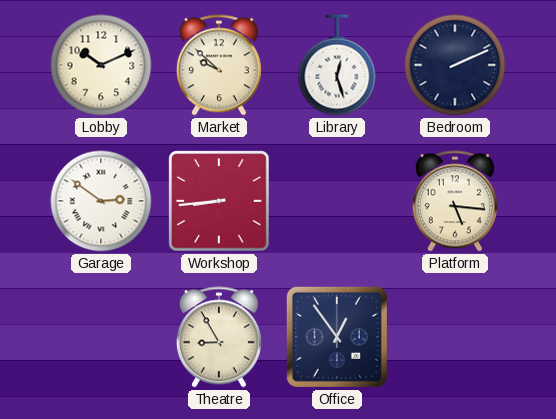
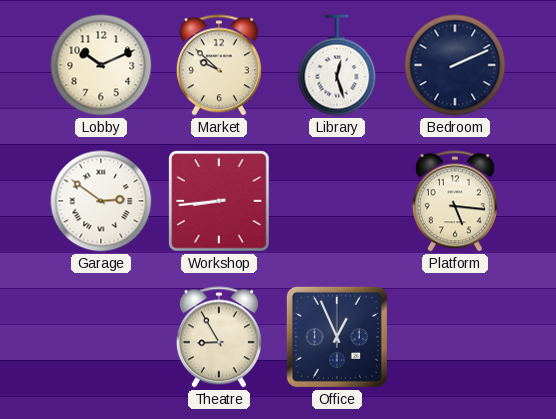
Office: 12:54 -> 12:56
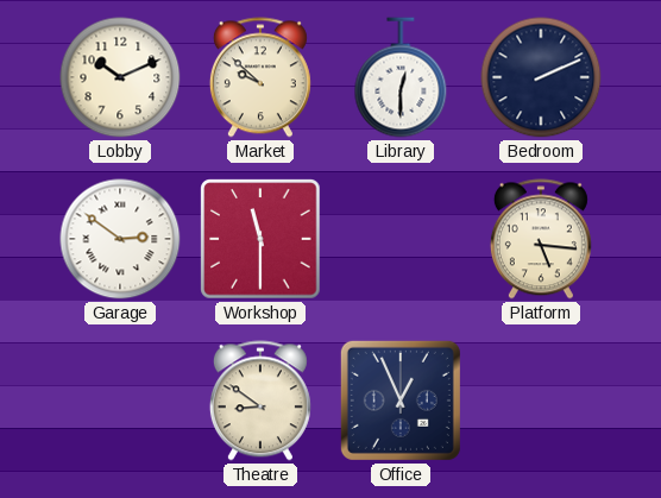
Library: 12:27 -> 12:30
Workshop: 8:44 -> 11:30
Theatre: 8:55 -> 8:51
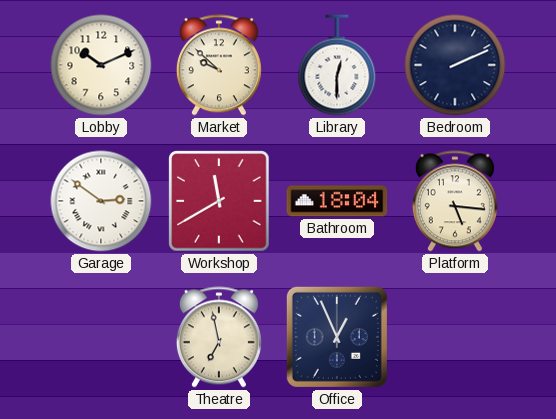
Workshop: 11:30 -> 11:40
Bathroom: none -> 18:04
Theatre: 8:51 -> 6:58
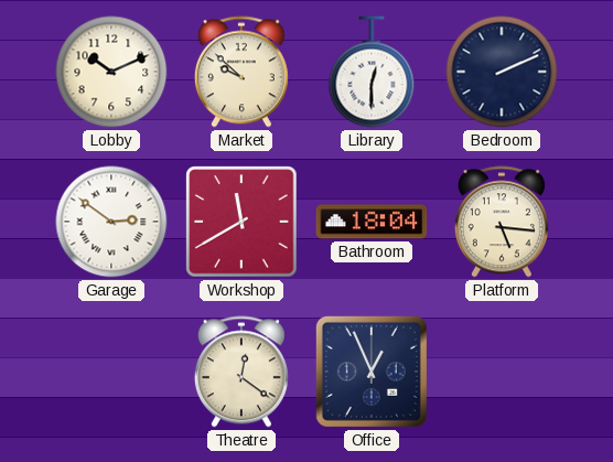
Theatre: 6:58 -> 12:21
